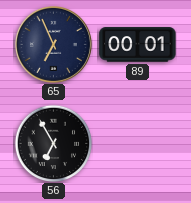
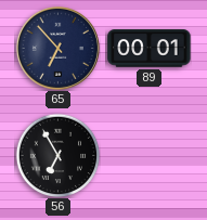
65: 6:56 -> 6:53
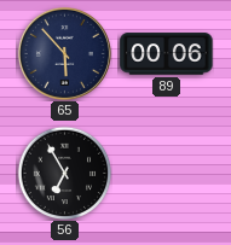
65: 6:53 -> 5:53
89: 00:01 -> 00:06
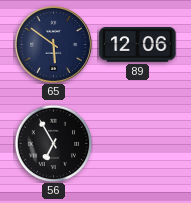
65: 5:53 -> 5:51
89: 00:06 -> 12:06
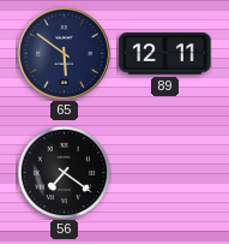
89: 12:06 -> 12:11
56: 6:55 -> 7:21
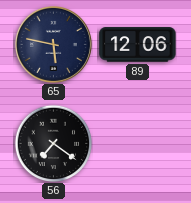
65: 5:51 -> 5:47
89: 12:11 -> 12:06
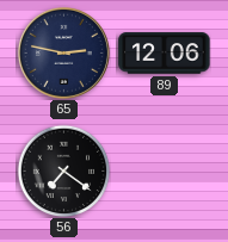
65: 5:47 -> 2:47
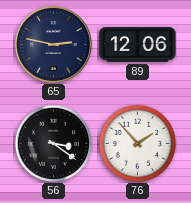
56: 7:21 -> 3:21
76: none -> 1:53
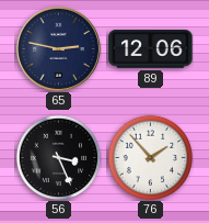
56: 3:21 -> 3:26
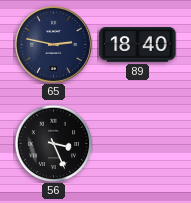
89: 12:06 -> 18:40
76: 1:53 -> none
